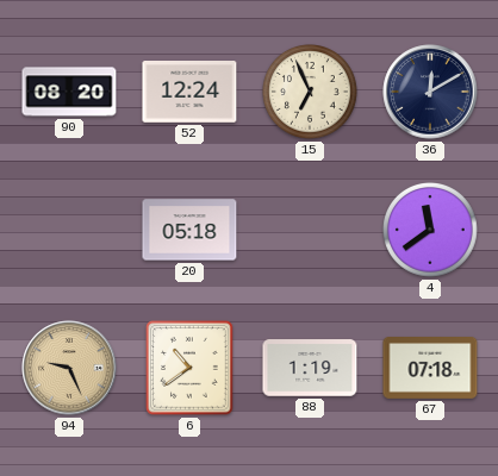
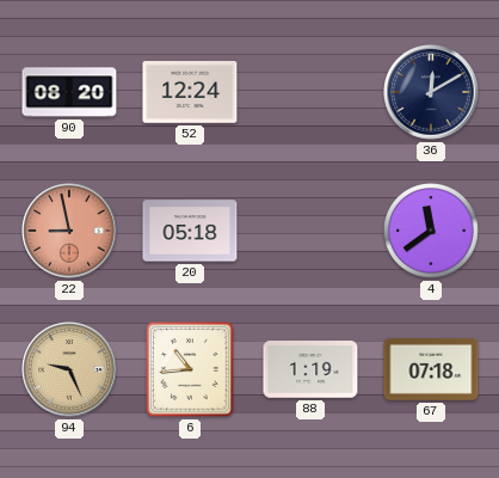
15: 6:56 -> none
22: none -> 8:58
6: 10:39 -> 10:44
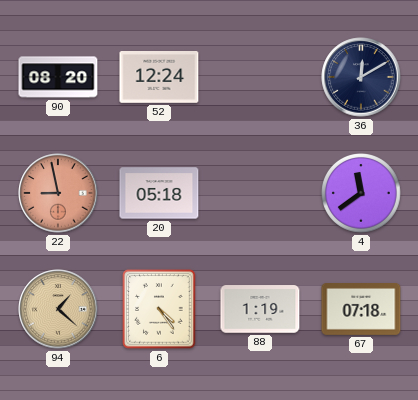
94: 9:26 -> 1:22
6: 10:44 -> 4:24
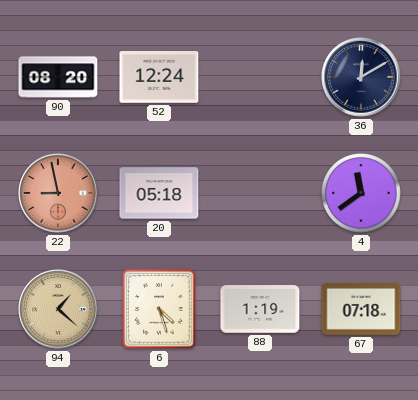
6: 4:24 -> 4:27
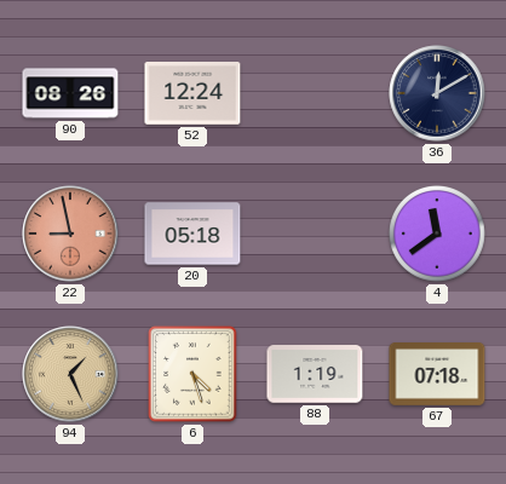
90: 08:20 -> 08:26
94: 1:22 -> 1:26
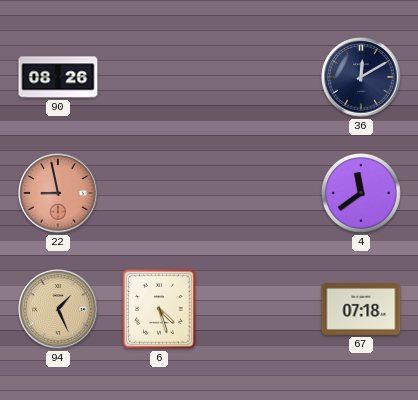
52: 12:24 -> none
20: 05:18 -> none
88: 1:19 -> none
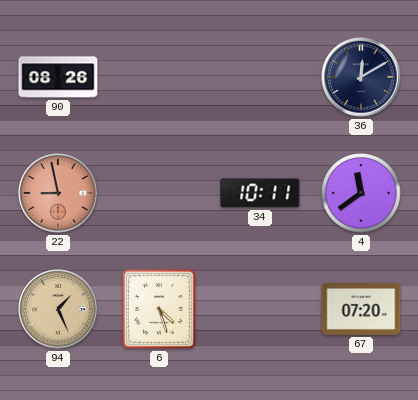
34: none -> 10:11
67: 07:18 -> 07:20
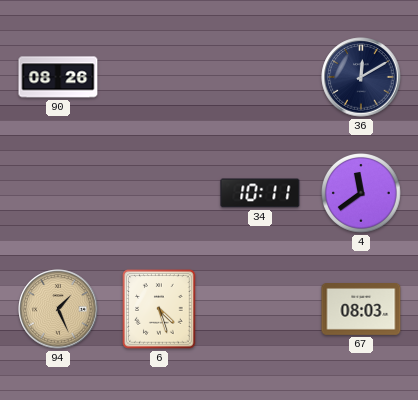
22: 8:58 -> none
67: 07:20 -> 08:03
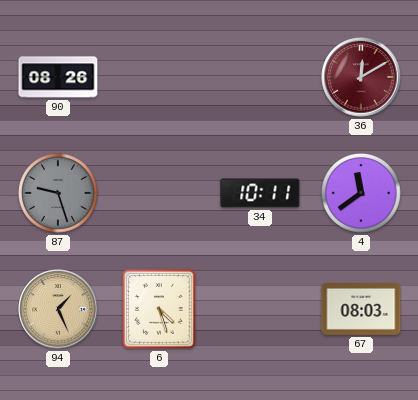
36 dial: navy -> burgundy
87: none -> 9:27
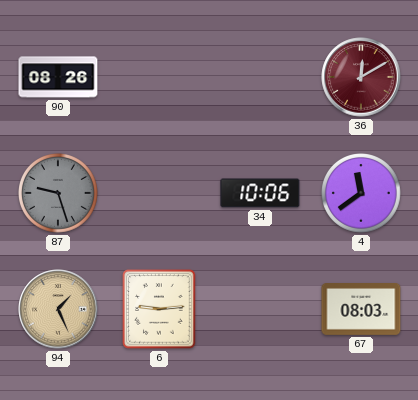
34: 10:11 -> 10:06
6: 4:27 -> 9:14
